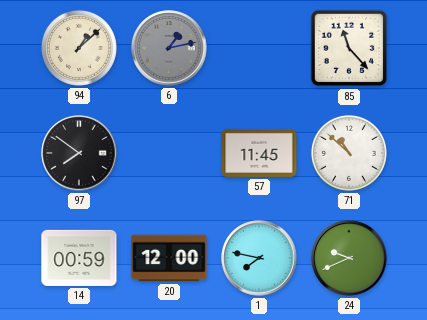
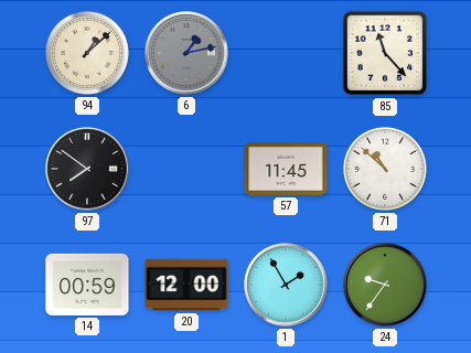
1: 7:47 -> 1:55
24: 9:41 -> 9:36
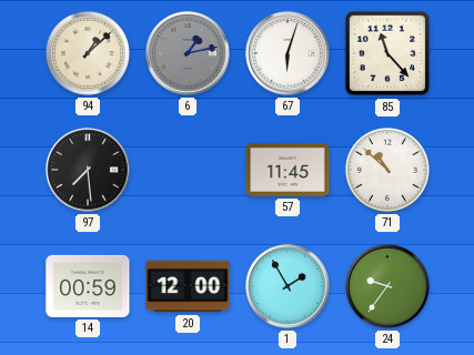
67: none -> 6:03
97: 7:51 -> 7:29
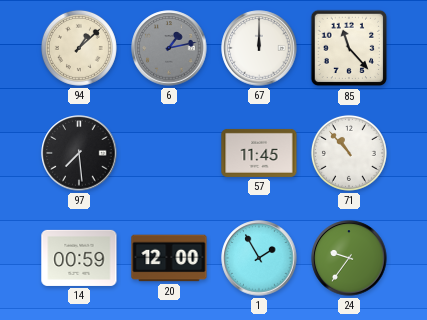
67: 6:03 -> 12:00
71: 10:52 -> 10:53
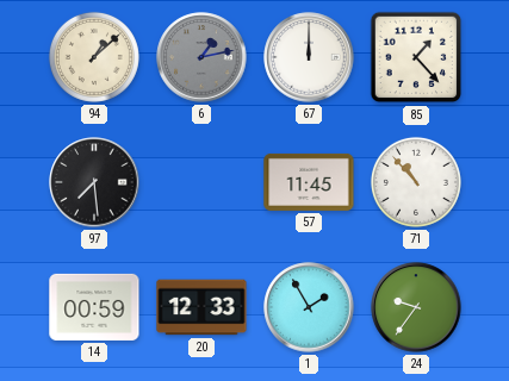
85: 11:23 -> 1:23
20: 12:00 -> 12:33
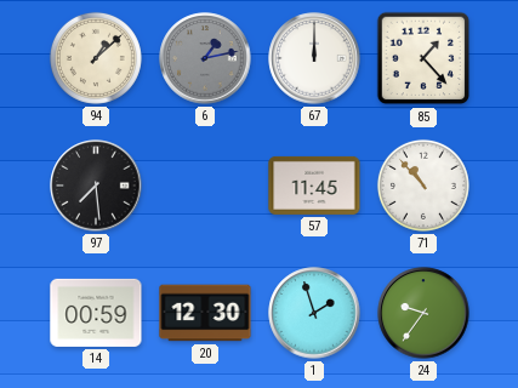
20: 12:33 -> 12:30
1: 1:55 -> 1:57
